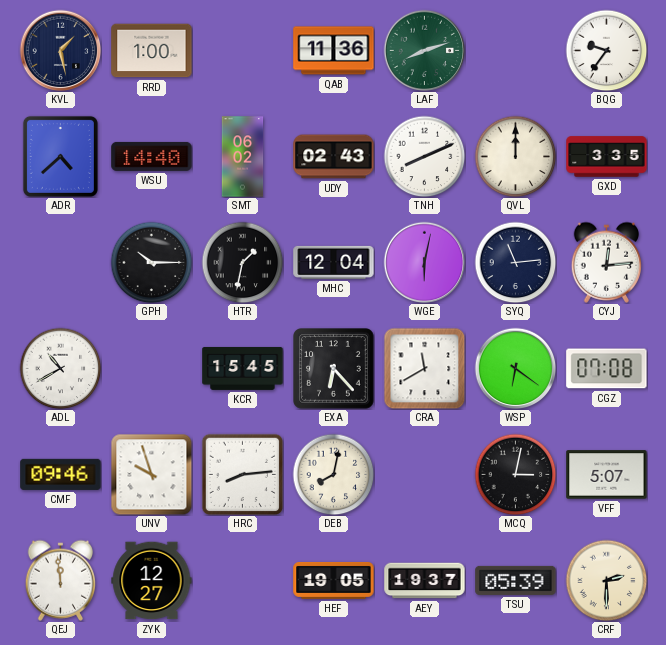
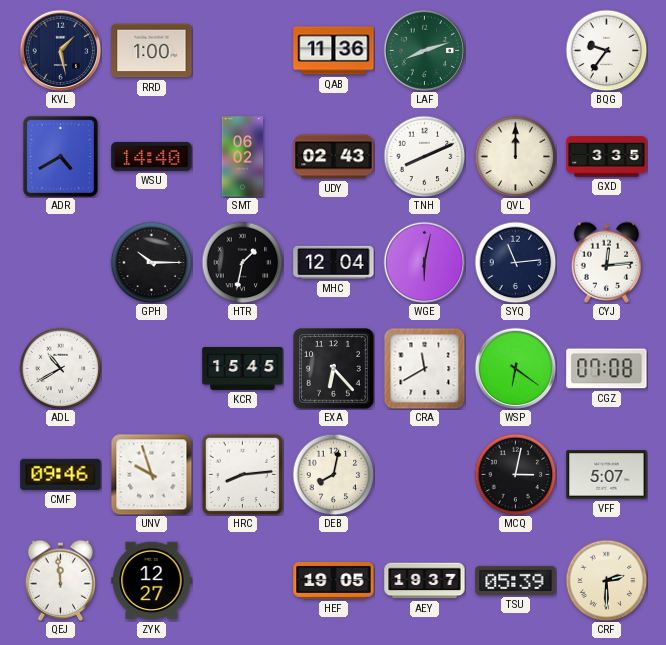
ADR: 4:38 -> 4:40
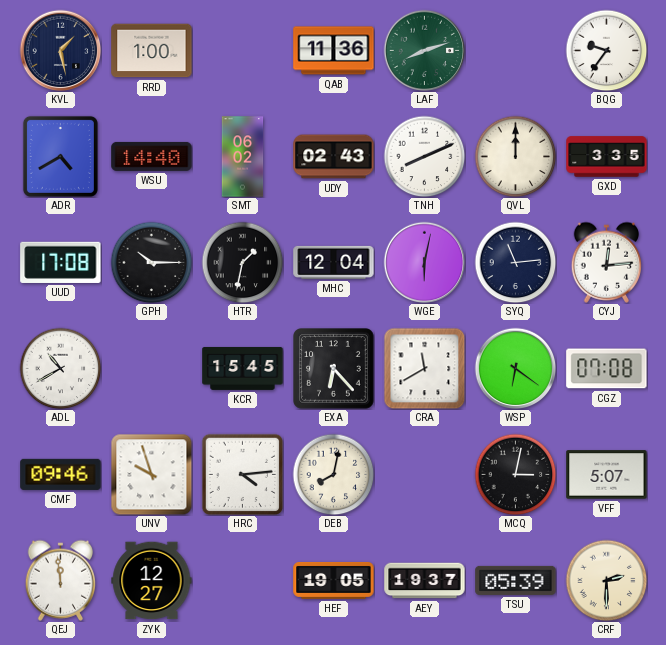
UUD: none -> 17:08
HRC: 8:14 -> 4:14
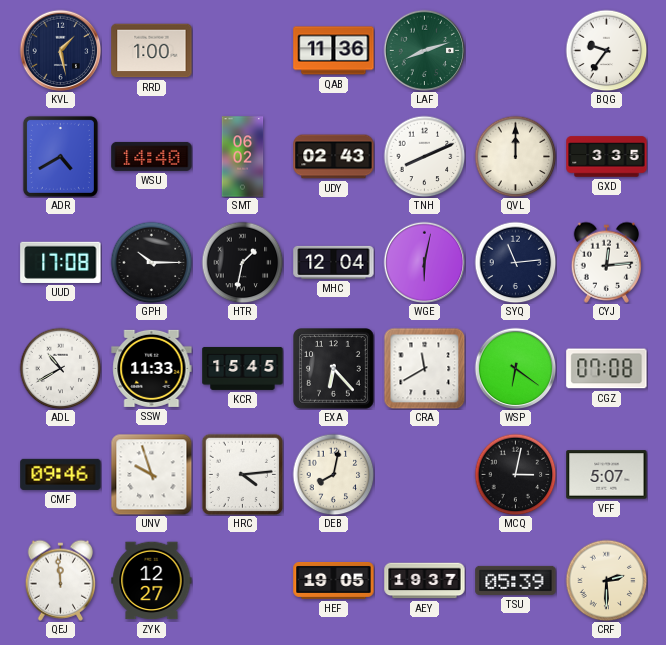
SSW: none -> 11:33
